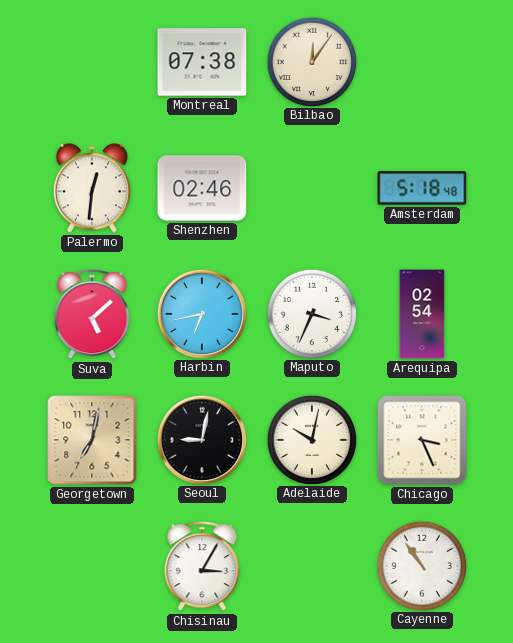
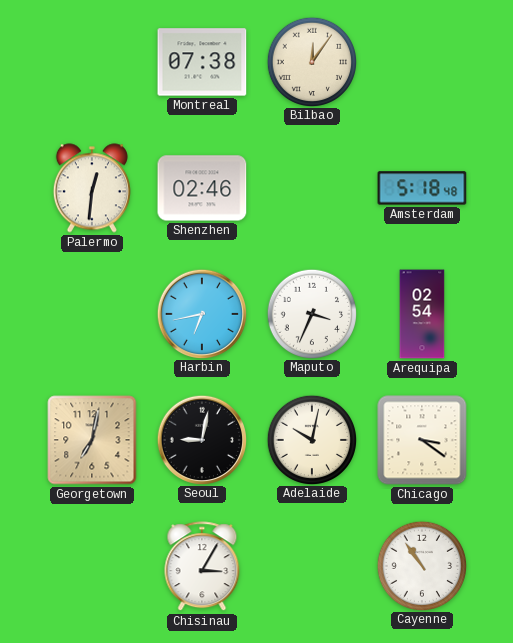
Suva: 5:08 -> none
Chicago: 3:26 -> 3:21
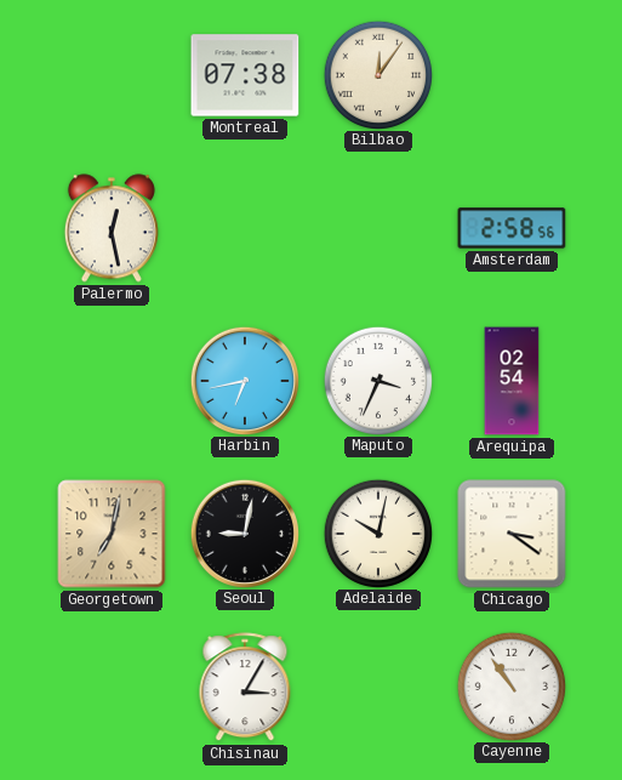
Palermo: 12:31 -> 12:28
Shenzhen: 02:46 -> none
Amsterdam: 5:18 -> 2:58
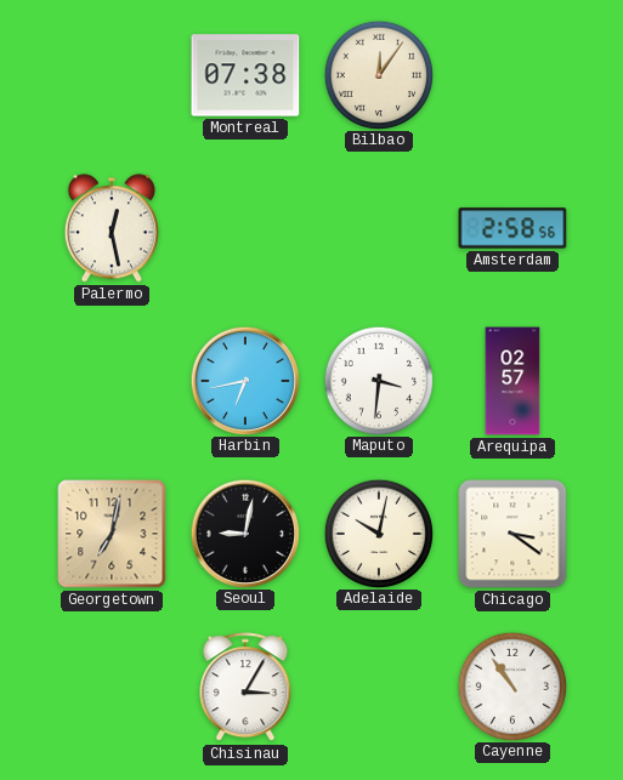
Maputo: 3:34 -> 3:31
Arequipa: 02:54 -> 02:57
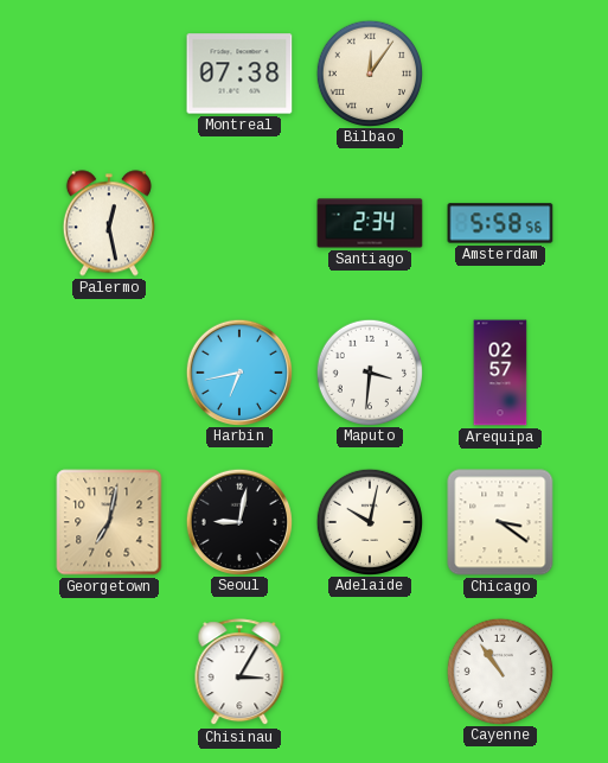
Santiago: none -> 2:34
Amsterdam: 2:58 -> 5:58
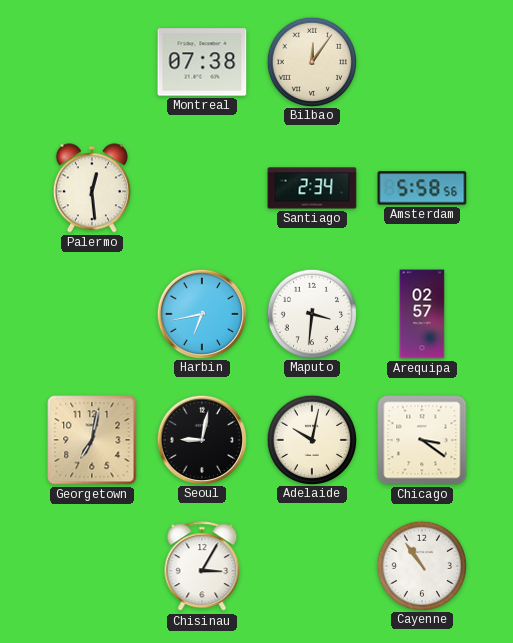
Palermo: 12:28 -> 12:29
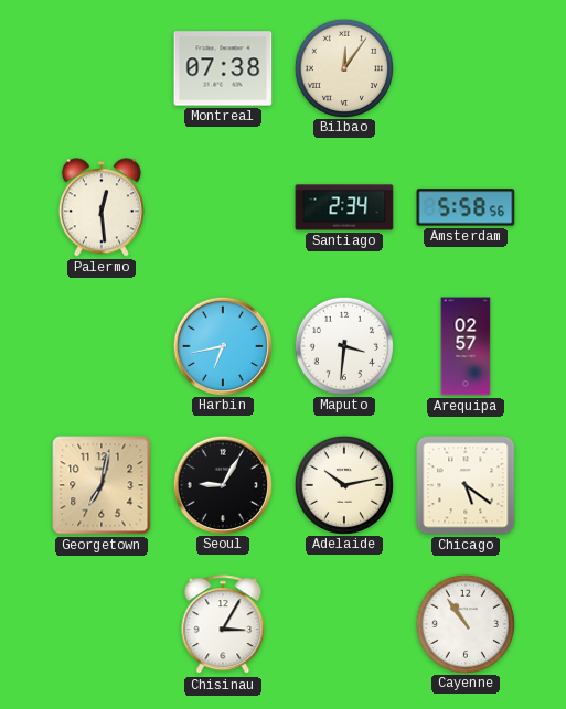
Seoul: 9:02 -> 9:05
Adelaide: 10:02 -> 10:13
Chicago: 3:21 -> 5:21
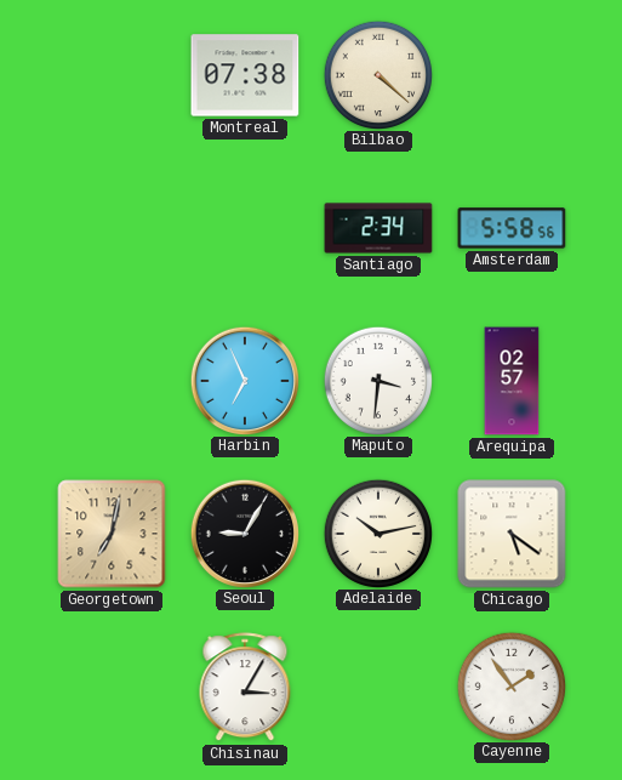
Bilbao: 12:06 -> 4:22
Palermo: 12:29 -> none
Harbin: 6:43 -> 6:56
Cayenne: 10:54 -> 1:54
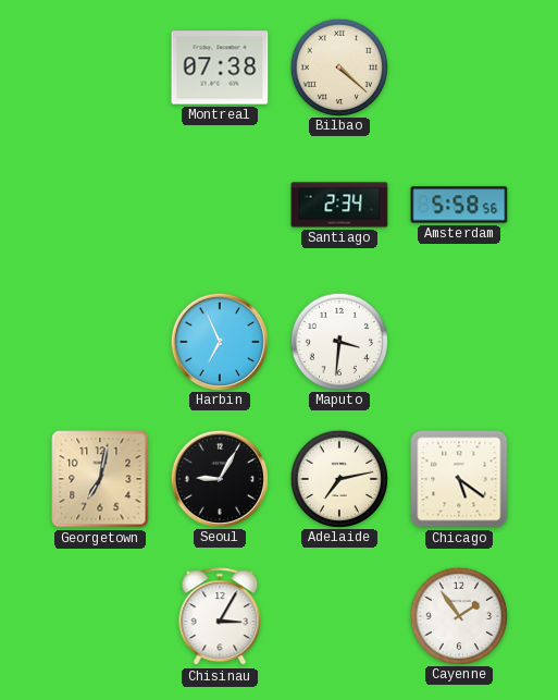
Arequipa: 02:57 -> none
Adelaide: 10:13 -> 7:13
